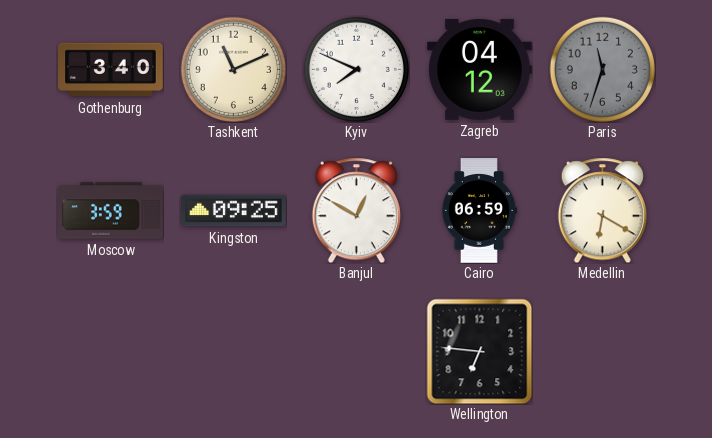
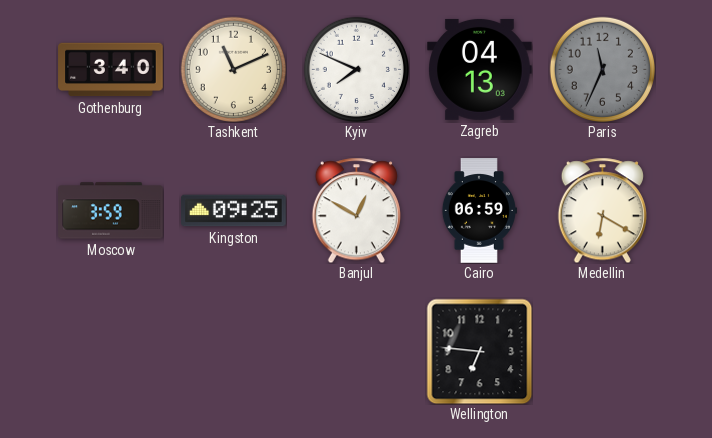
Zagreb: 04:12 -> 04:13
Paris: 11:33 -> 11:34
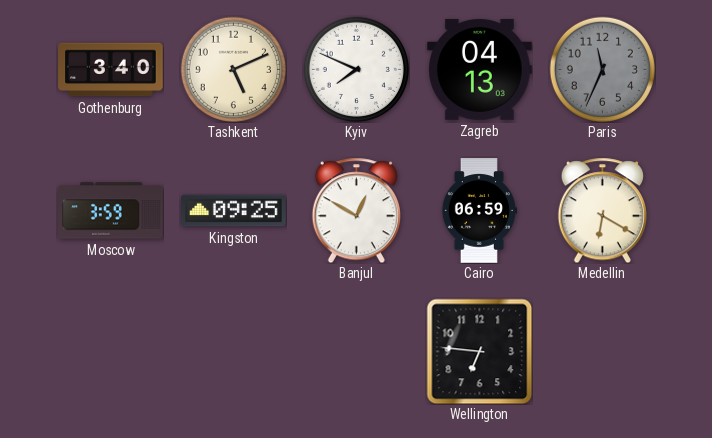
Tashkent: 11:11 -> 5:11
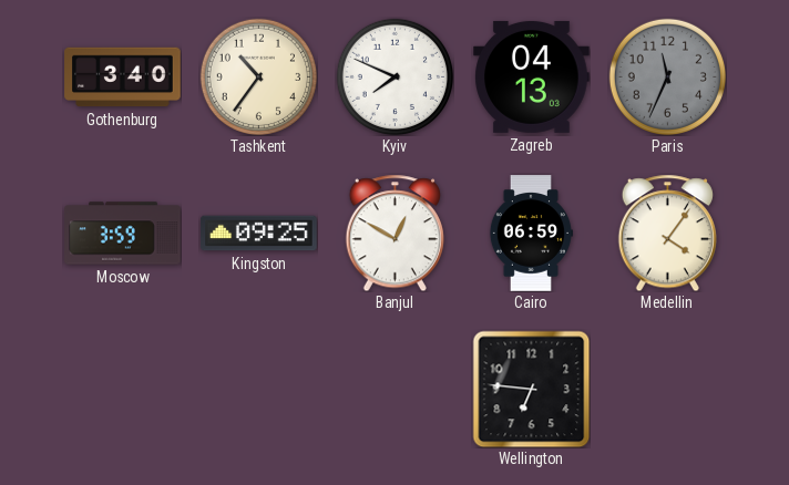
Tashkent: 5:11 -> 10:36
Medellin: 6:20 -> 4:06
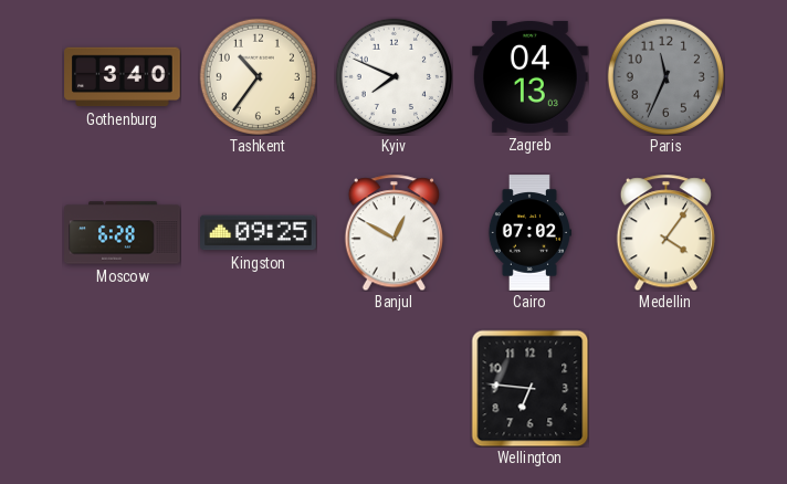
Moscow: 3:59 -> 6:28
Cairo: 06:59 -> 07:02
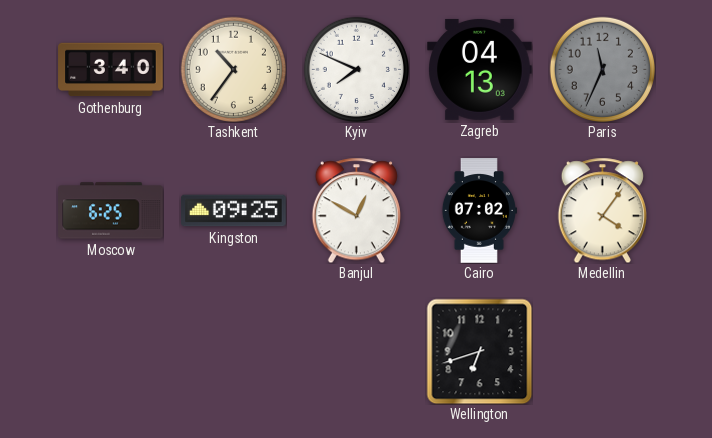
Moscow: 6:28 -> 6:25
Wellington: 6:46 -> 6:42
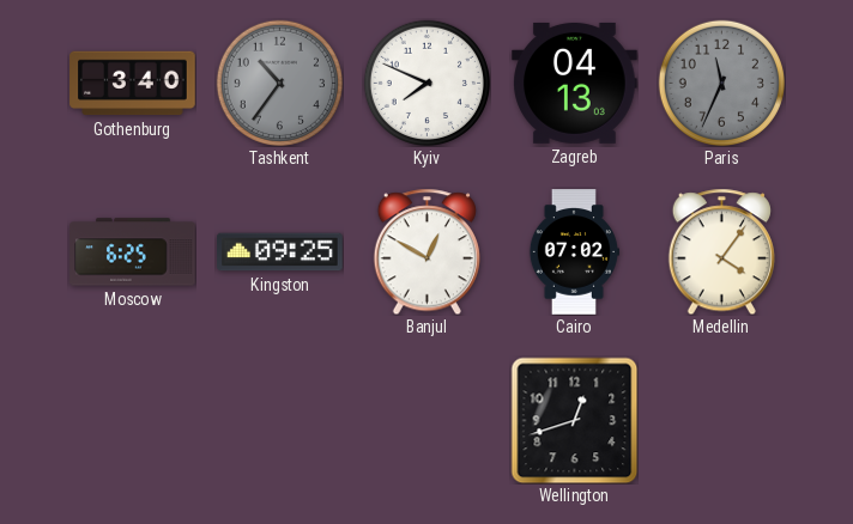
Tashkent dial: cream -> grey
Wellington: 6:42 -> 12:42
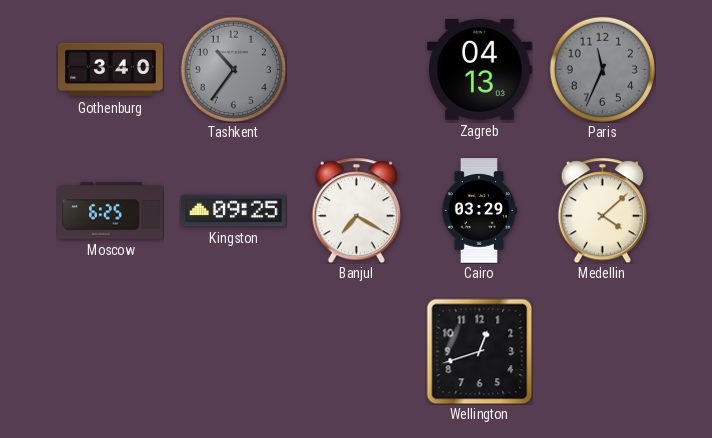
Kyiv: 7:49 -> none
Banjul: 12:50 -> 7:20
Cairo: 07:02 -> 03:29
Medellin: 4:06 -> 4:08
